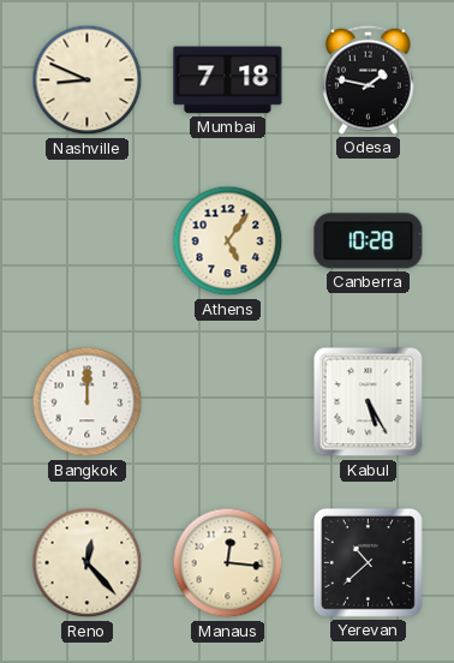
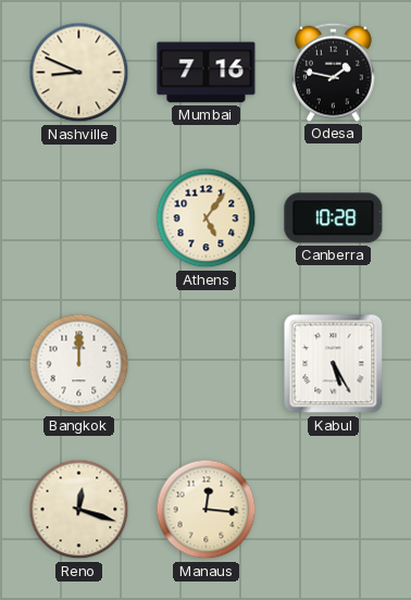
Mumbai: 7:18 -> 7:16
Reno: 12:23 -> 12:18
Yerevan: 10:38 -> none
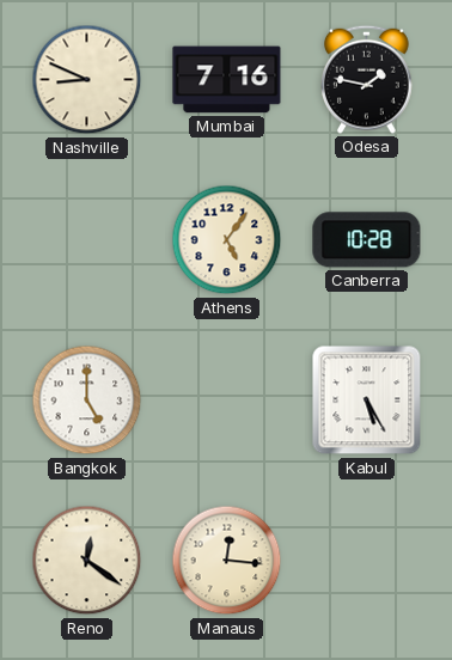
Bangkok: 12:00 -> 5:00
Reno: 12:18 -> 12:21
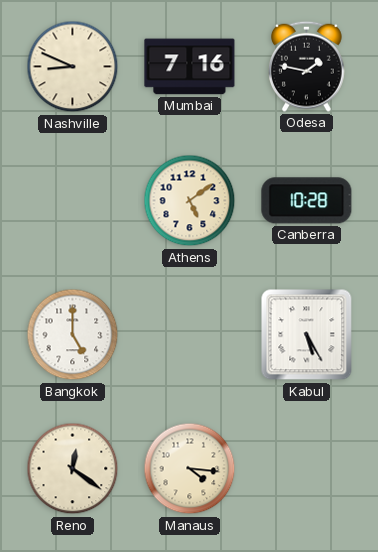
Athens: 5:06 -> 5:09
Manaus: 12:16 -> 4:16
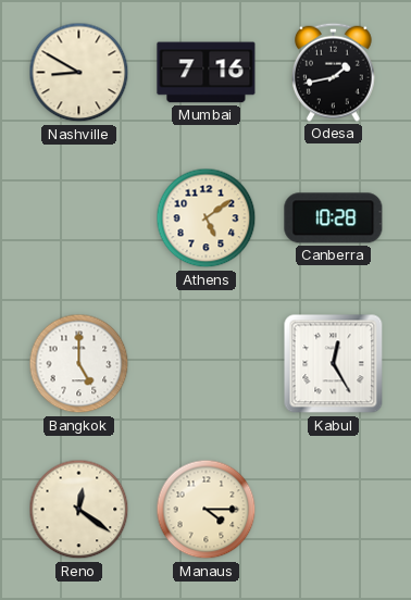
Nashville: 8:49 -> 8:50
Odesa: 1:47 -> 1:43
Kabul: 5:25 -> 12:25
Manaus: 4:16 -> 4:15
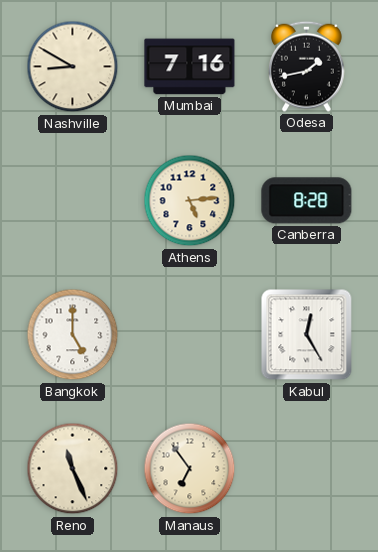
Athens: 5:09 -> 5:14
Canberra: 10:28 -> 8:28
Reno: 12:21 -> 11:26
Manaus: 4:15 -> 6:54
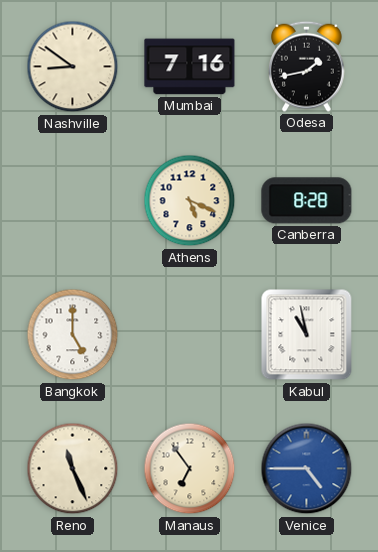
Nashville: 8:50 -> 8:51
Athens: 5:14 -> 5:19
Kabul: 12:25 -> 10:58
Venice: none -> 4:45
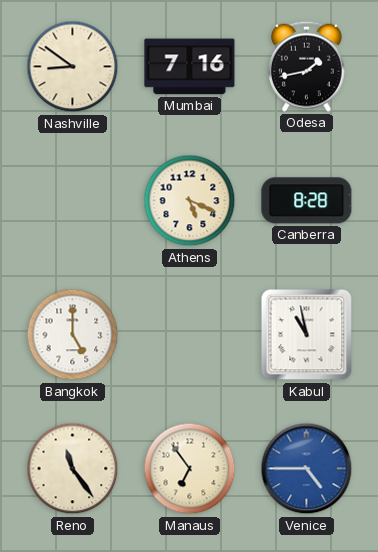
Reno: 11:26 -> 11:24
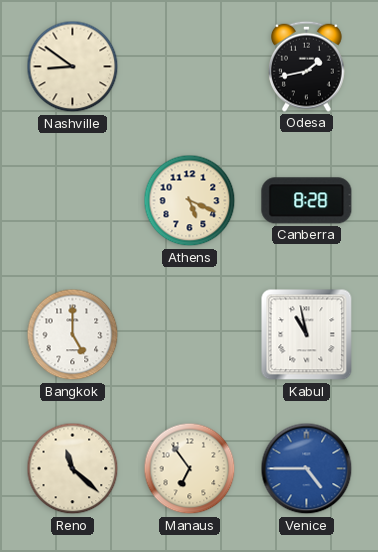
Mumbai: 7:16 -> none
Reno: 11:24 -> 11:22
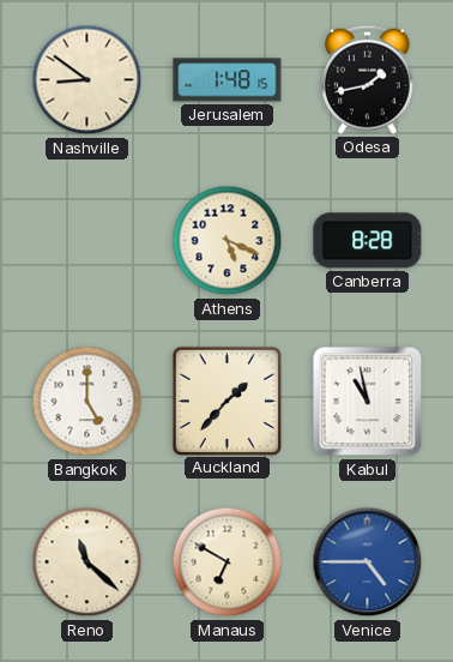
Jerusalem: none -> 1:48
Auckland: none -> 1:37
Manaus: 6:54 -> 6:50
